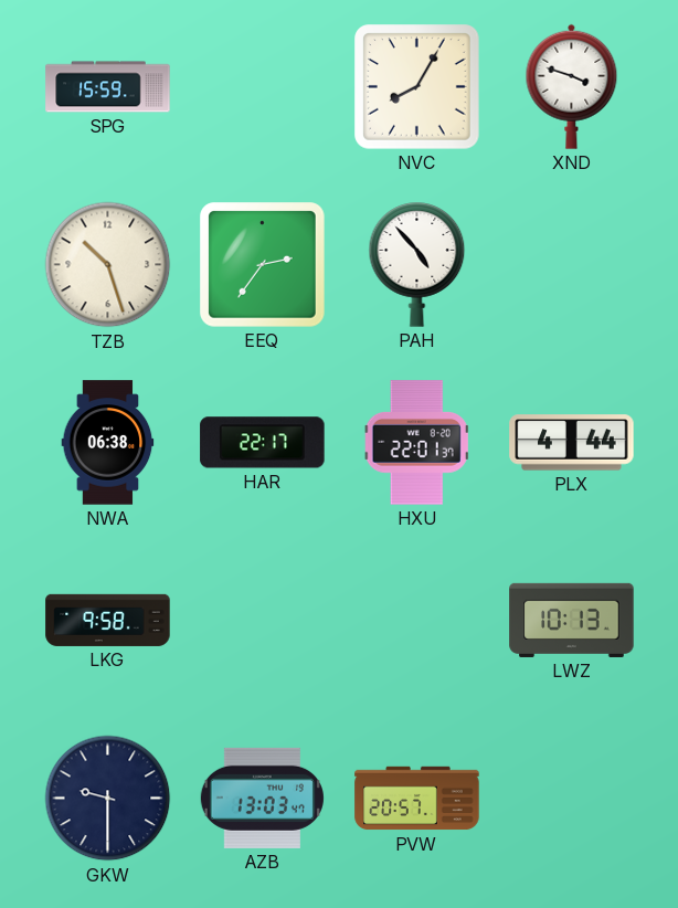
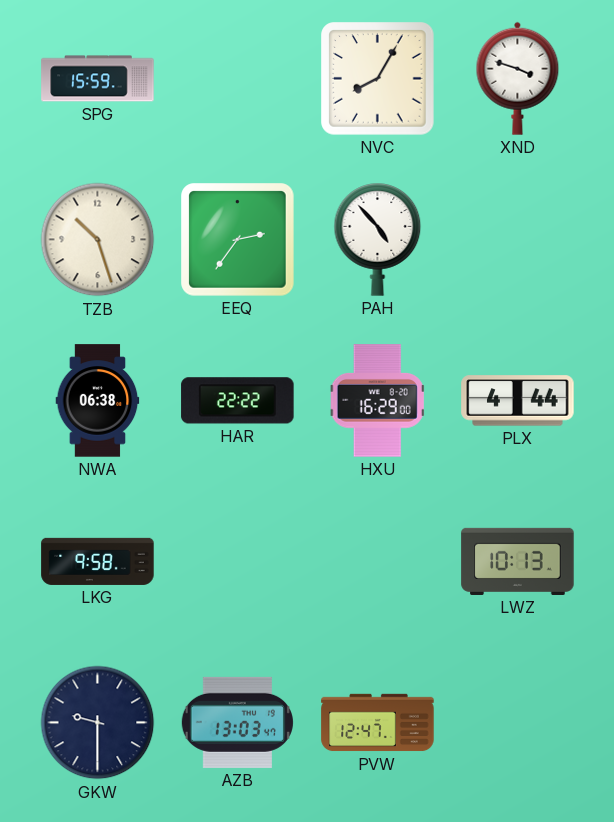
HAR: 22:17 -> 22:22
HXU: 22:01 -> 16:29
PVW: 20:57 -> 12:47
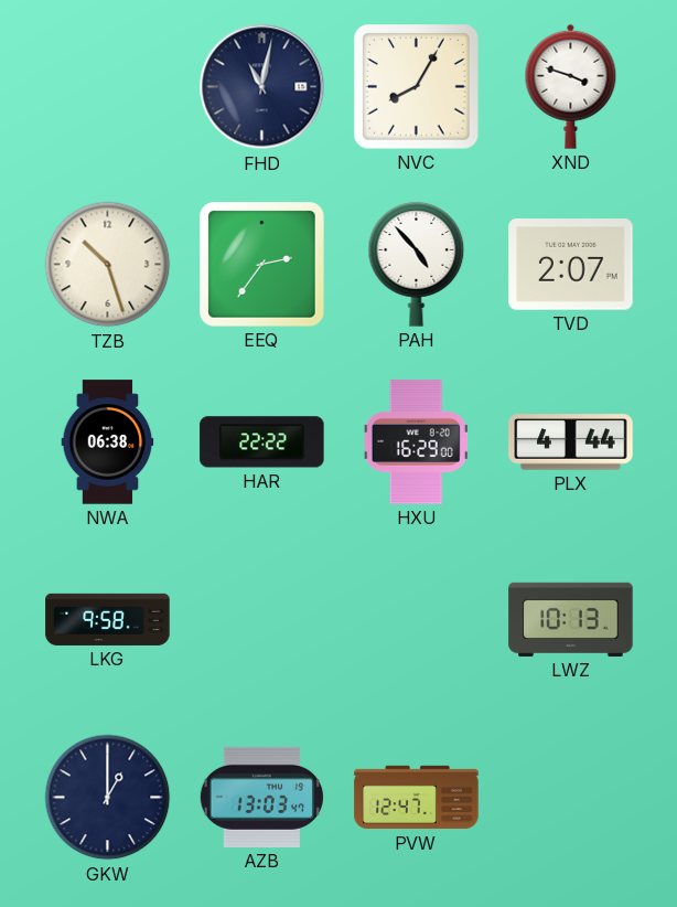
SPG: 15:59 -> none
FHD: none -> 11:02
TVD: none -> 2:07
GKW: 9:30 -> 1:00
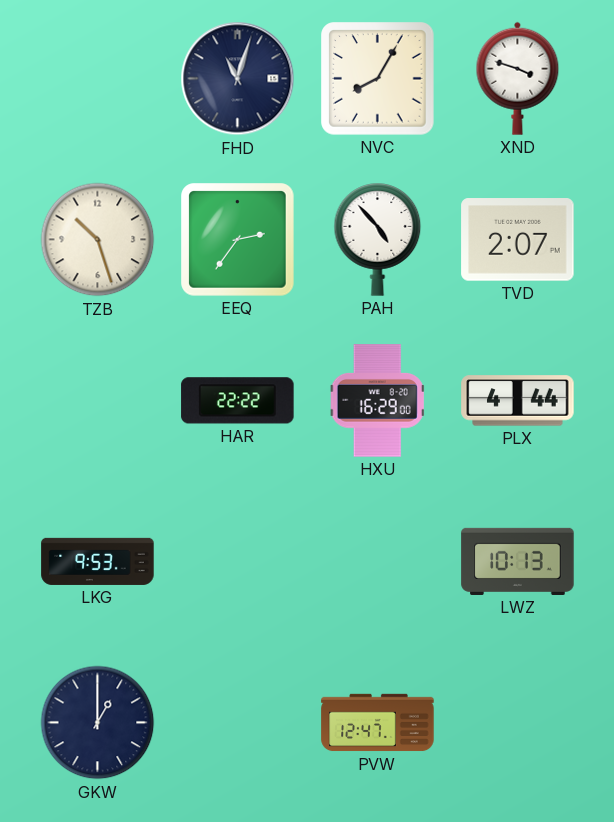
FHD: 11:02 -> 11:03
NWA: 06:38 -> none
LKG: 9:58 -> 9:53
AZB: 13:03 -> none
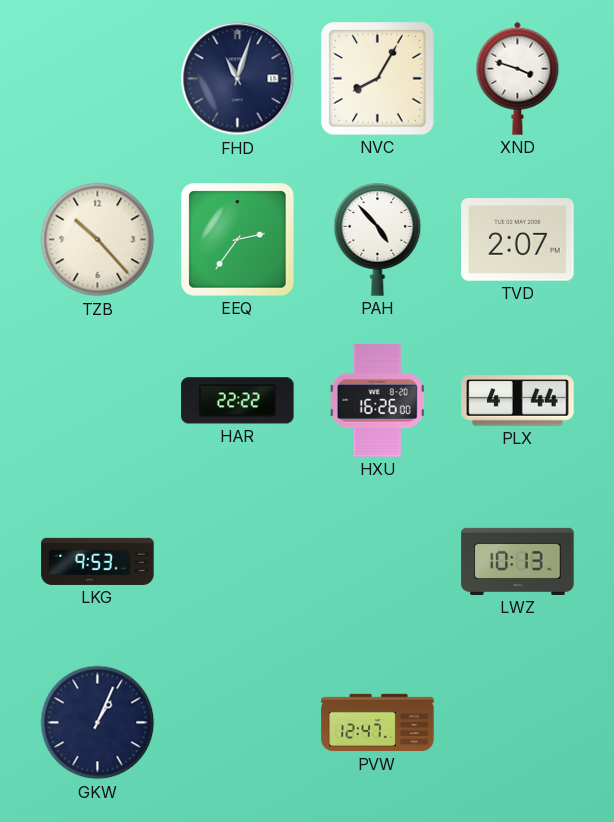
TZB: 10:27 -> 10:23
HXU: 16:29 -> 16:26
GKW: 1:00 -> 1:04
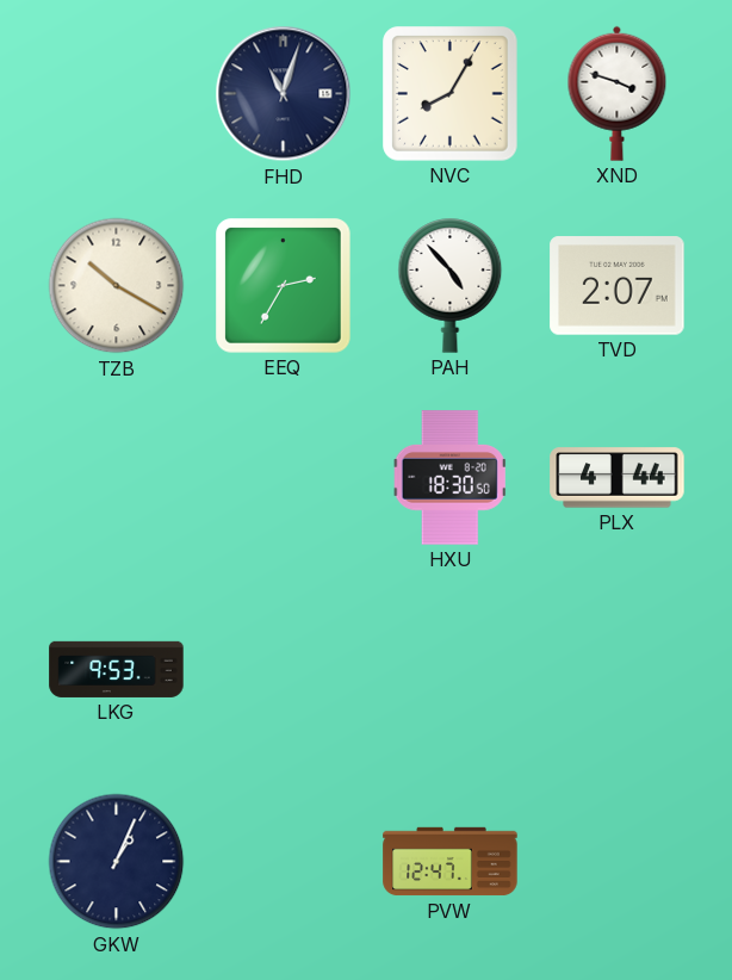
TZB: 10:23 -> 10:20
EEQ: 2:36 -> 2:35
HAR: 22:22 -> none
HXU: 16:26 -> 18:30
LWZ: 10:13 -> none
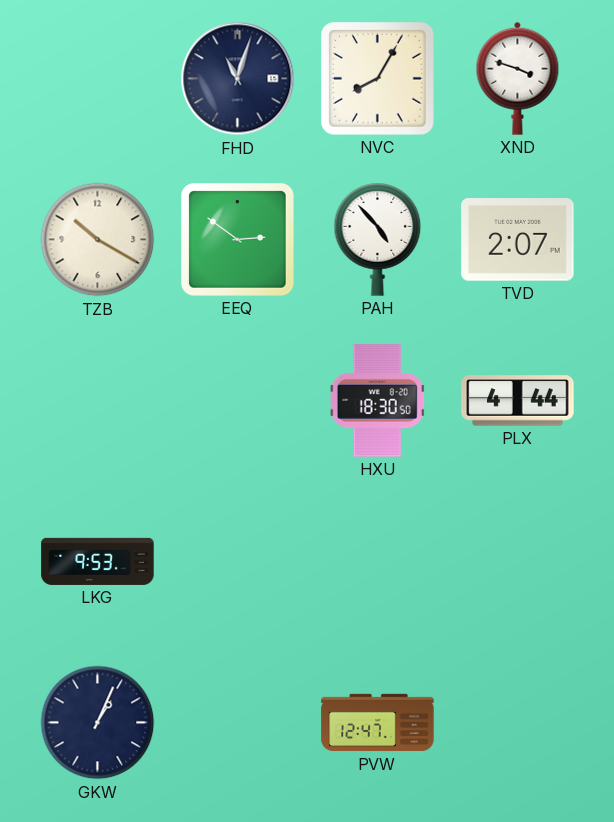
EEQ: 2:35 -> 2:51
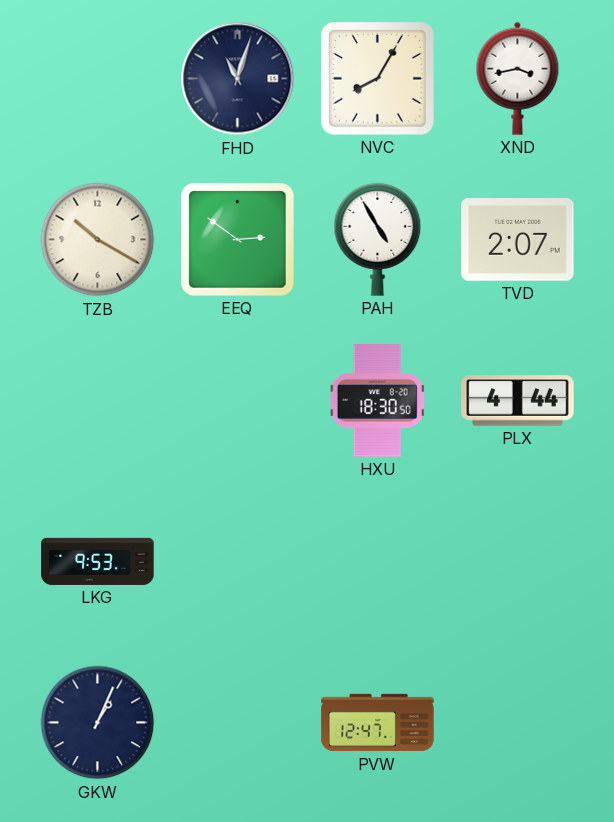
XND: 3:48 -> 3:43
PAH: 4:53 -> 4:55
